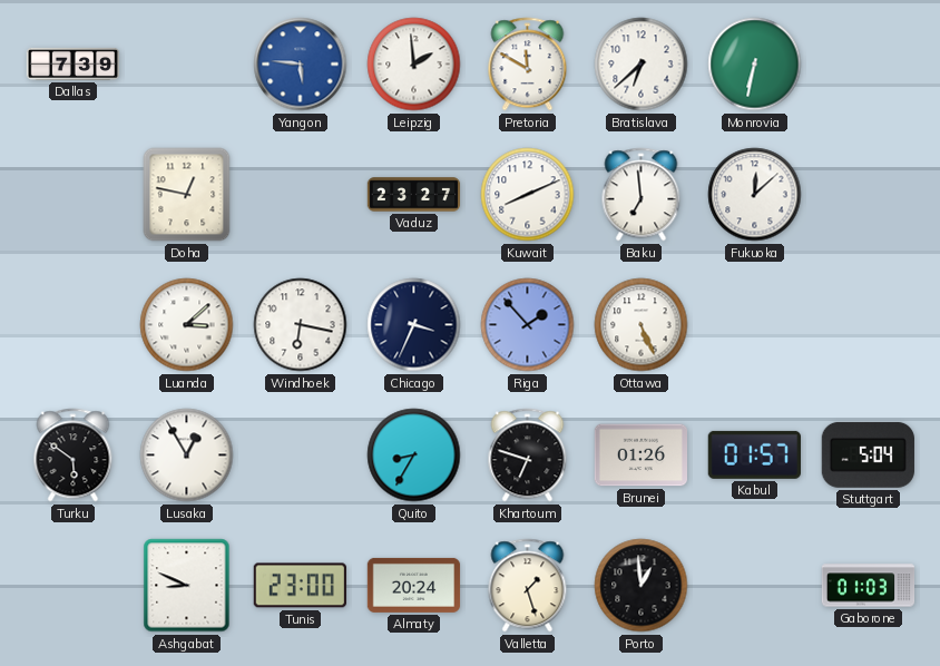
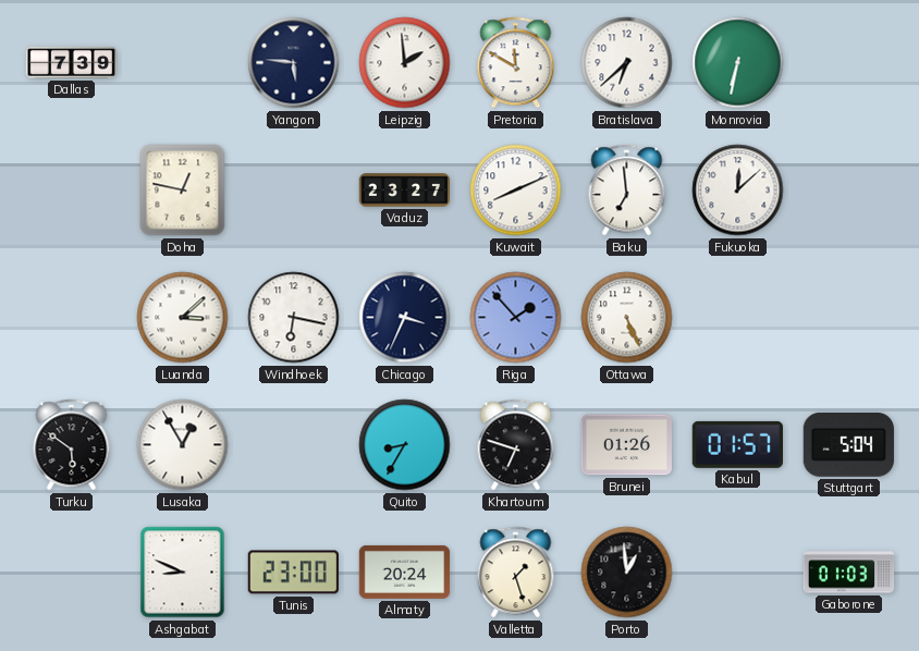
Yangon dial: blue -> navy
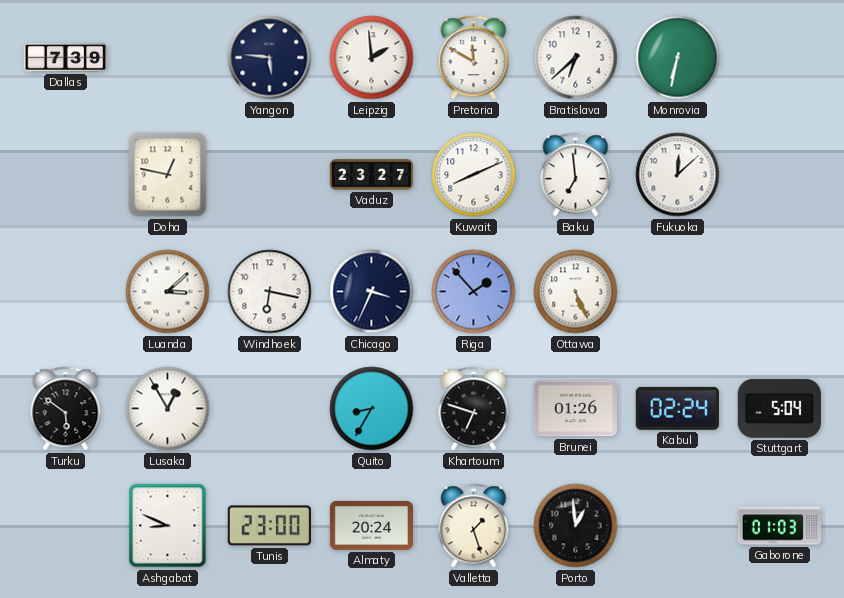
Kabul: 01:57 -> 02:24
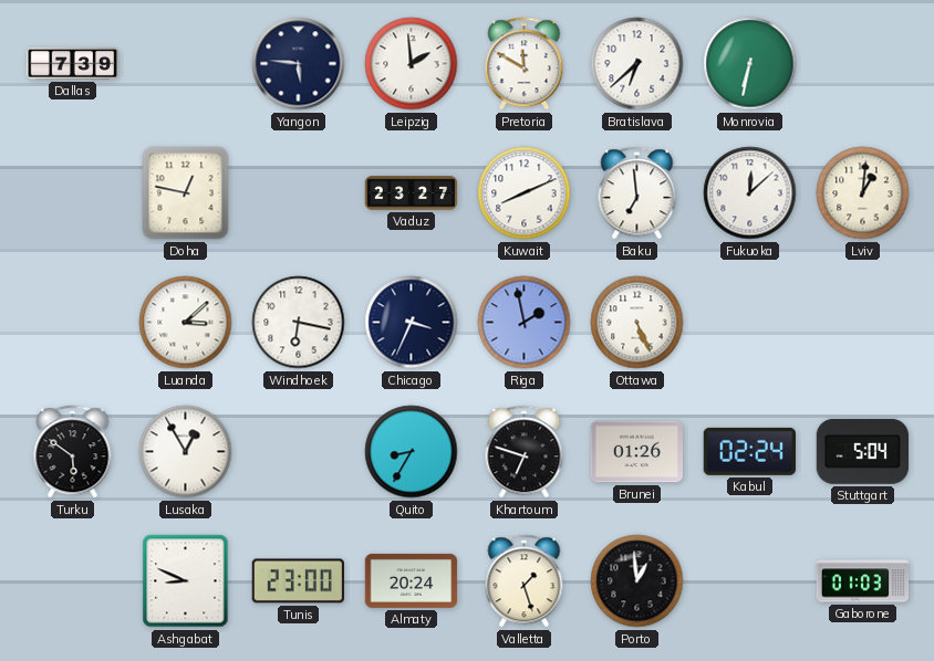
Lviv: none -> 1:01
Riga: 1:53 -> 1:58
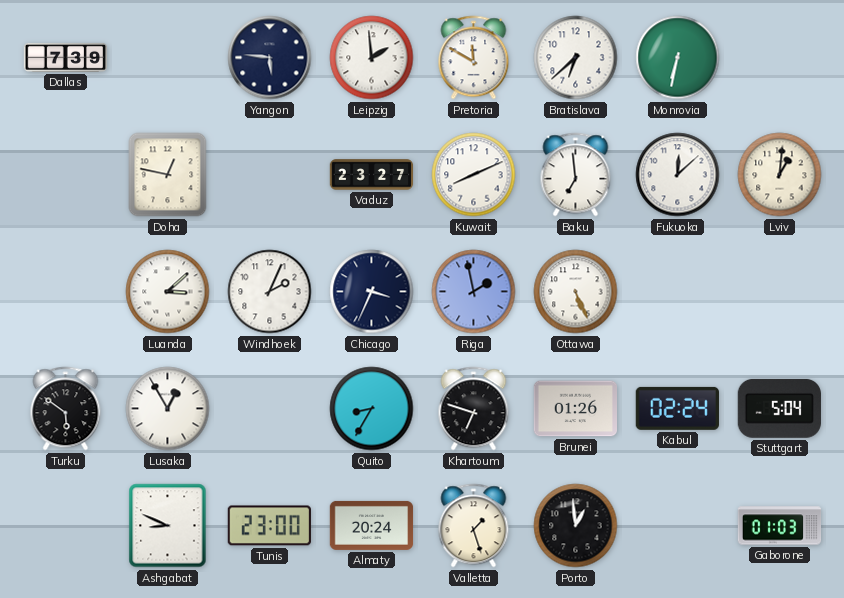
Windhoek: 6:17 -> 2:04
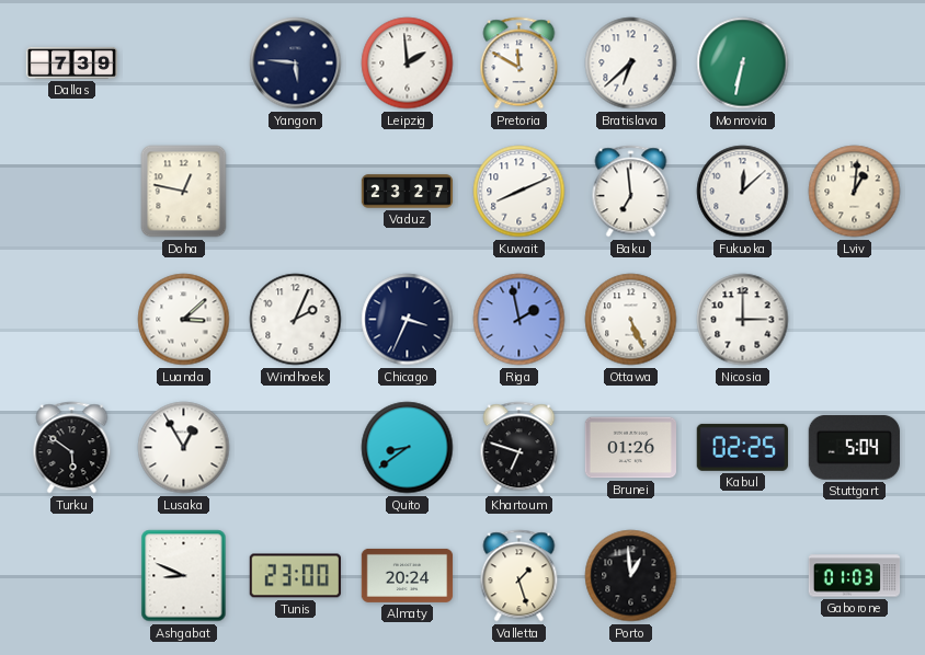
Nicosia: none -> 3:00
Quito: 8:35 -> 8:39
Kabul: 02:24 -> 02:25
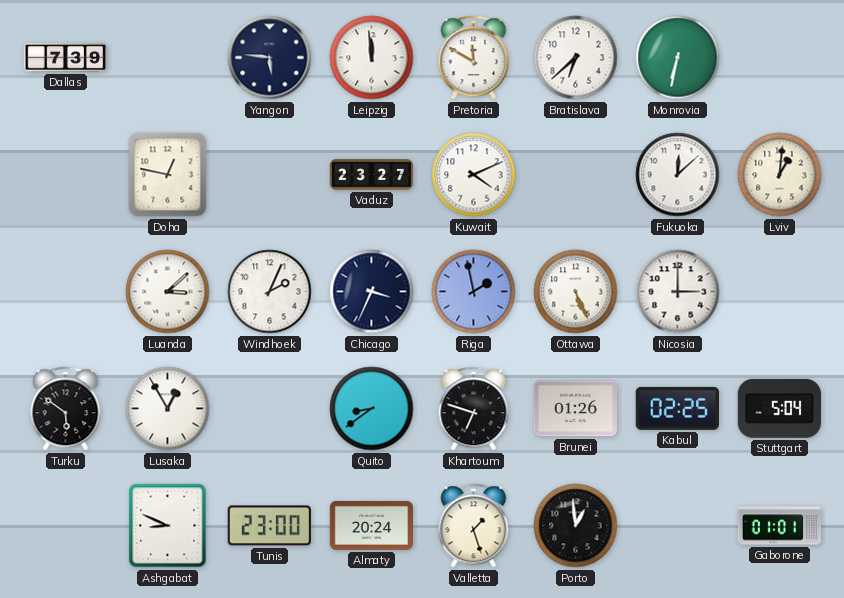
Leipzig: 1:59 -> 11:59
Kuwait: 8:11 -> 4:11
Baku: 6:59 -> none
Gaborone: 01:03 -> 01:01
